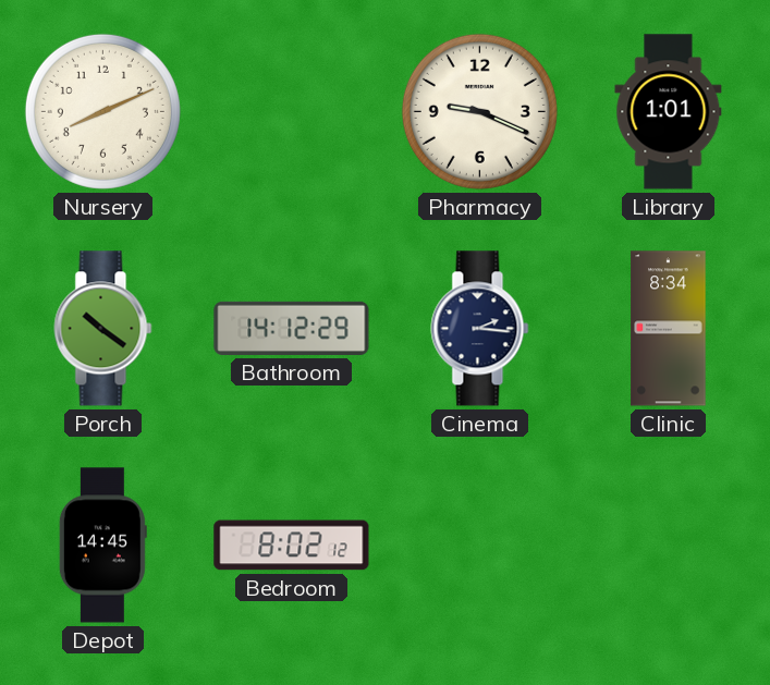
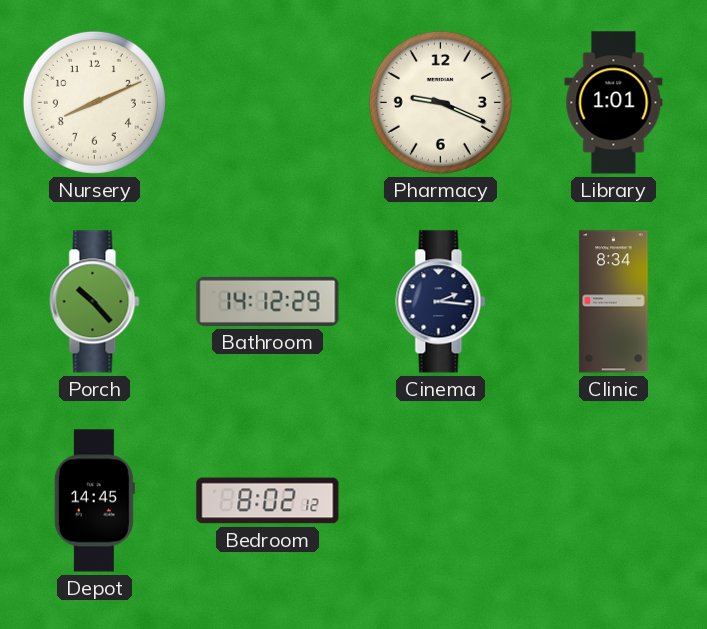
Porch: 10:21 -> 10:23
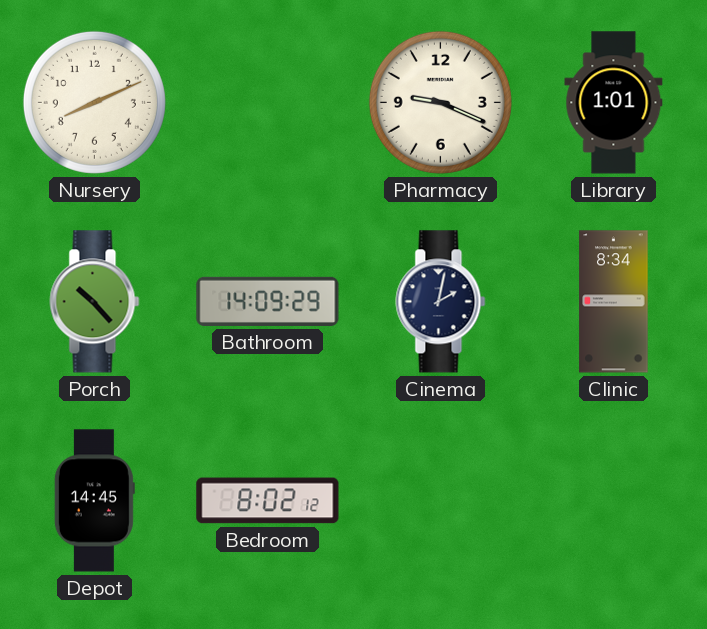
Bathroom: 14:12 -> 14:09
Cinema: 2:16 -> 2:02
